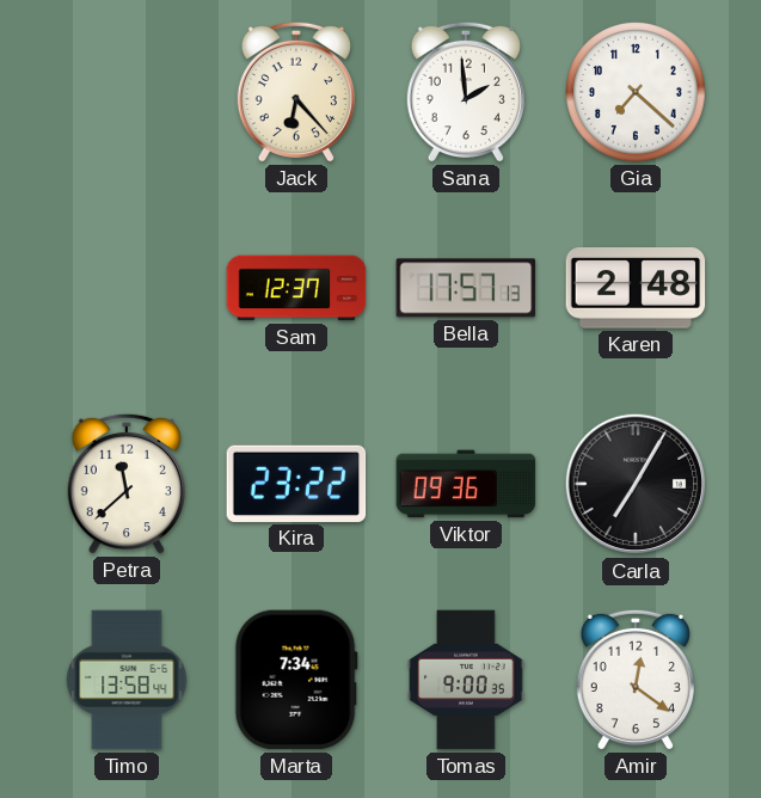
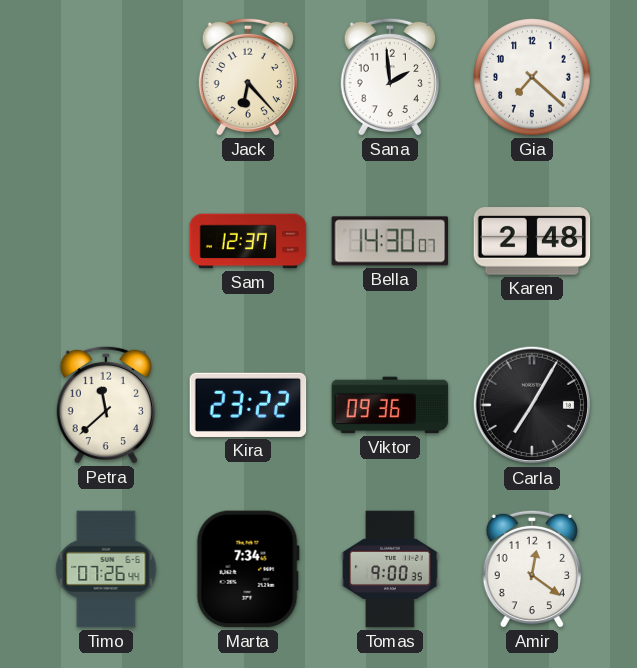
Bella: 17:57 -> 14:30
Timo: 13:58 -> 07:26
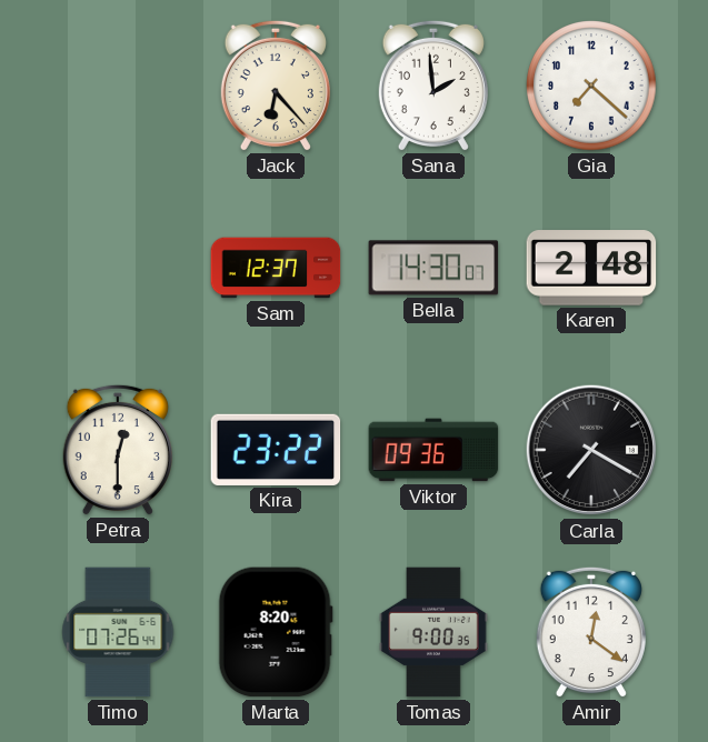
Petra: 11:38 -> 12:30
Carla: 7:05 -> 7:20
Marta: 7:34 -> 8:20
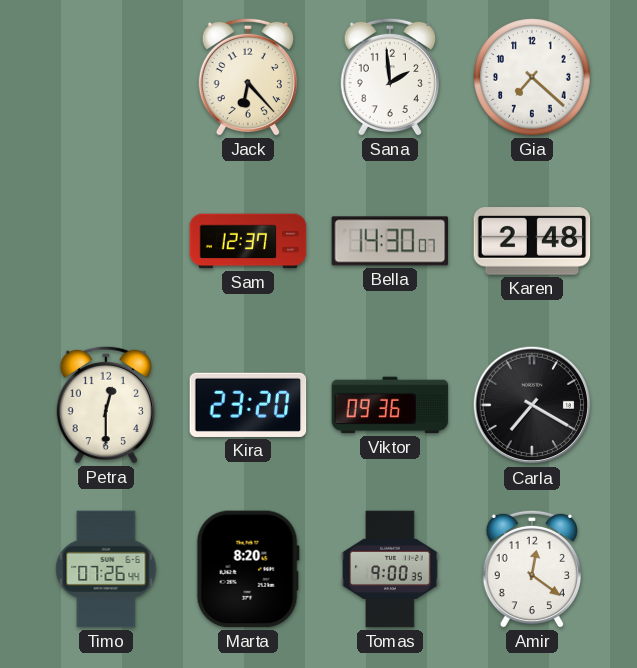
Kira: 23:22 -> 23:20
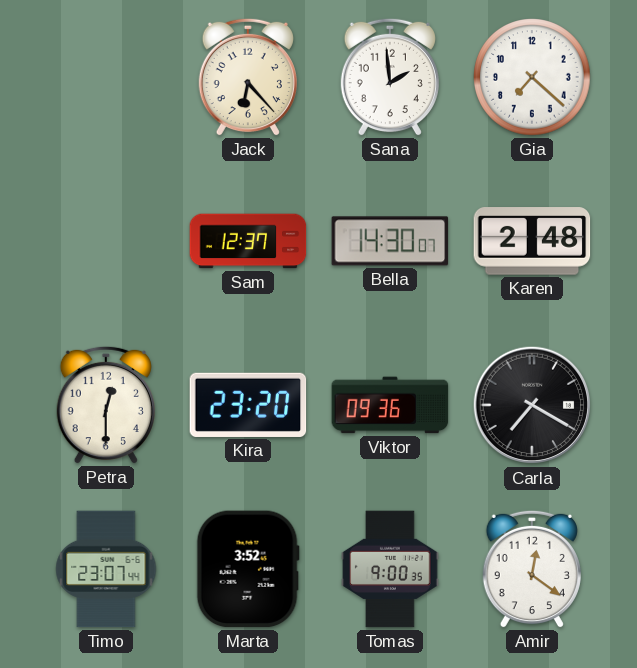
Timo: 07:26 -> 23:07
Marta: 8:20 -> 3:52
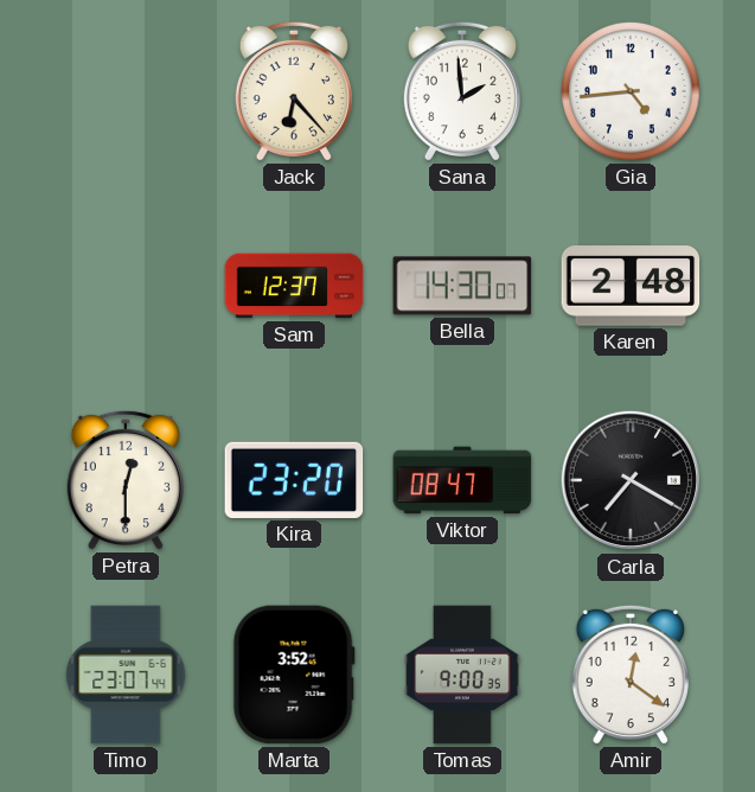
Gia: 7:22 -> 4:44
Viktor: 09:36 -> 08:47
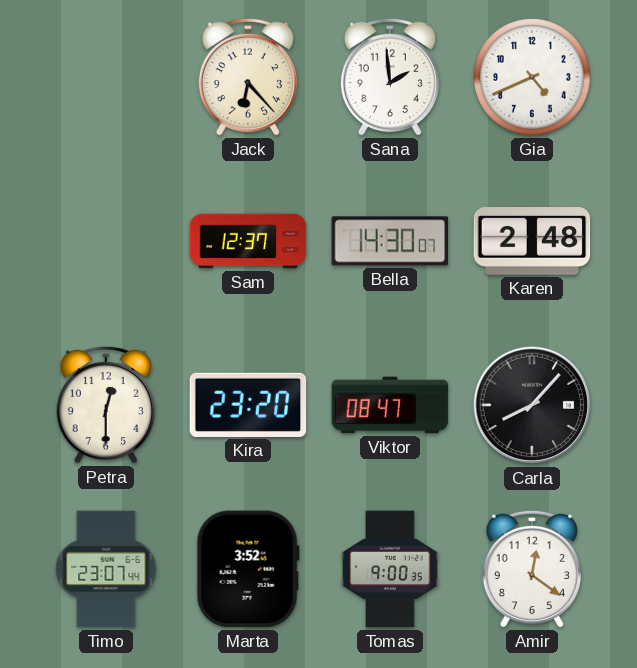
Gia: 4:44 -> 4:41
Carla: 7:20 -> 8:07
